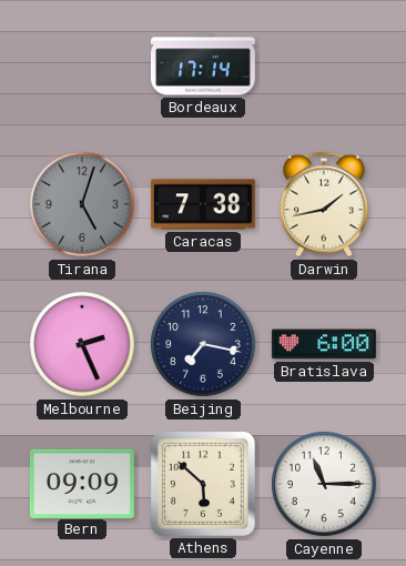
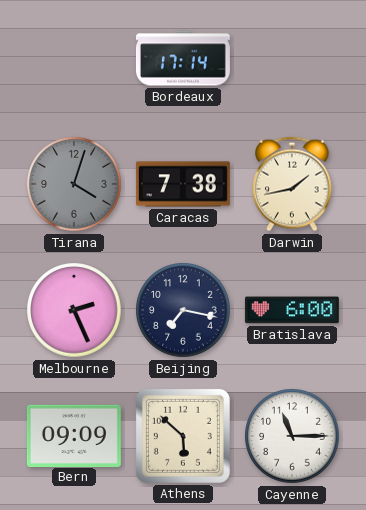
Tirana: 5:03 -> 4:03
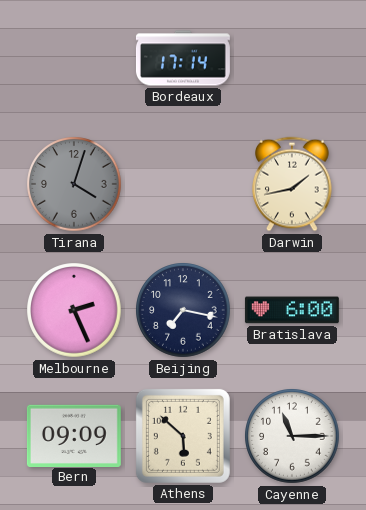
Caracas: 7:38 -> none
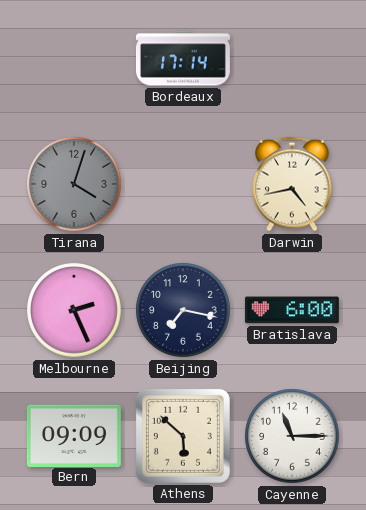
Darwin: 1:43 -> 4:43
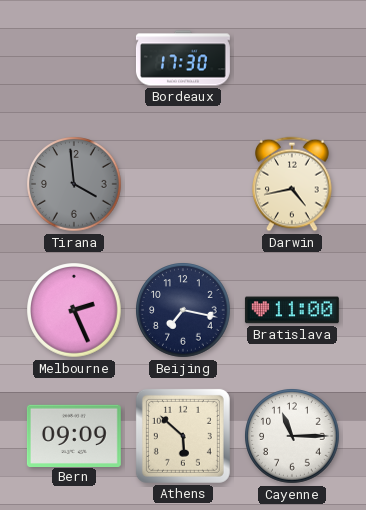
Bordeaux: 17:14 -> 17:30
Tirana: 4:03 -> 3:59
Bratislava: 6:00 -> 11:00
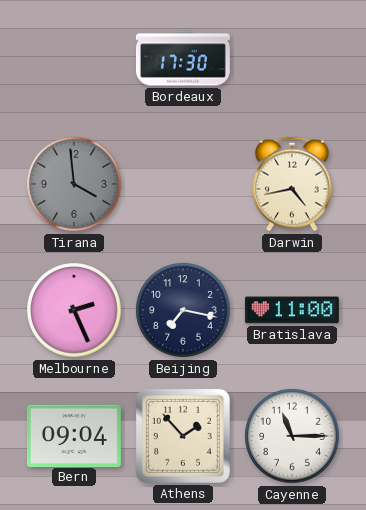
Bern: 09:09 -> 09:04
Athens: 5:52 -> 1:53
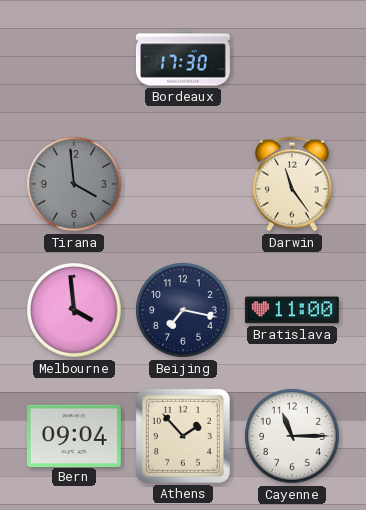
Darwin: 4:43 -> 11:24
Melbourne: 2:26 -> 3:59
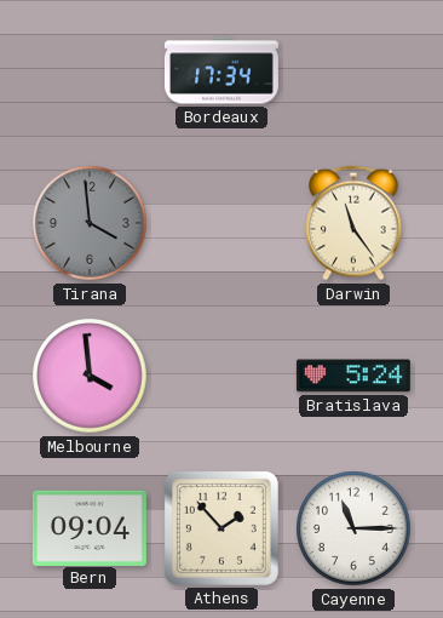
Bordeaux: 17:30 -> 17:34
Beijing: 7:17 -> none
Bratislava: 11:00 -> 5:24
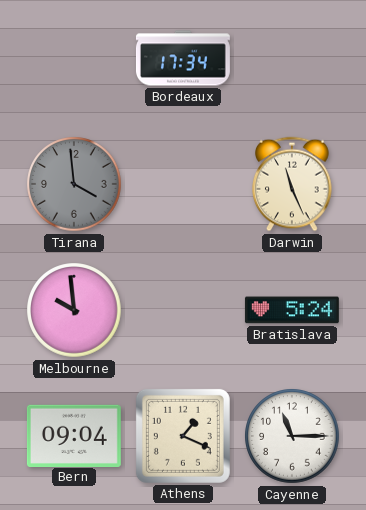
Darwin: 11:24 -> 11:26
Melbourne: 3:59 -> 9:59
Athens: 1:53 -> 1:19
